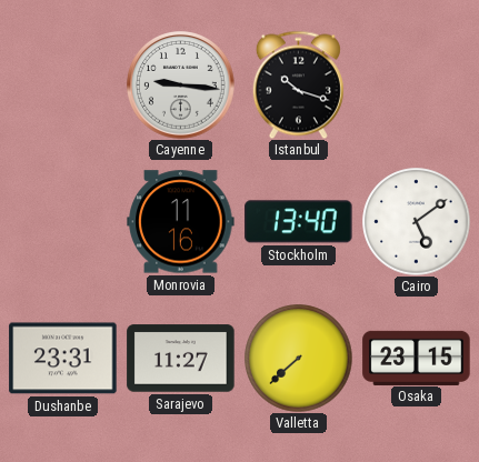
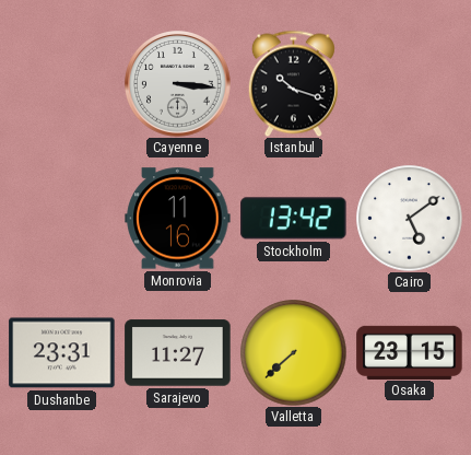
Cayenne: 9:16 -> 3:16
Stockholm: 13:40 -> 13:42
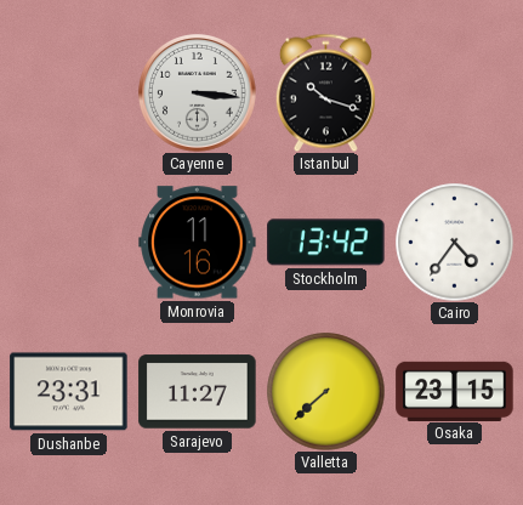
Cairo: 5:09 -> 4:36
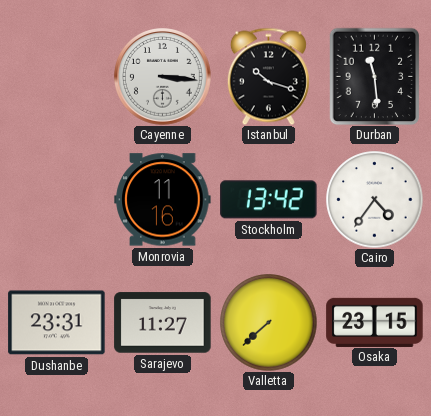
Durban: none -> 11:29
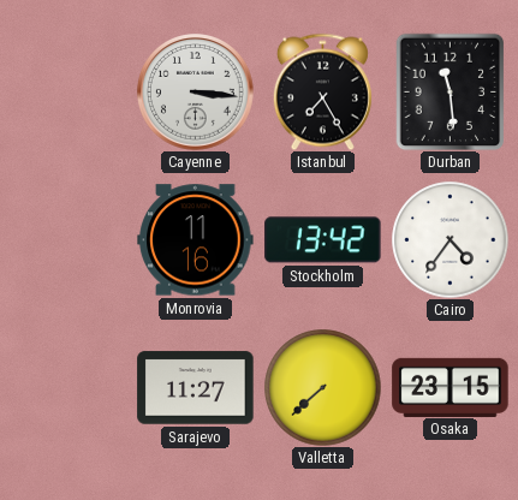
Istanbul: 10:18 -> 7:25
Dushanbe: 23:31 -> none
